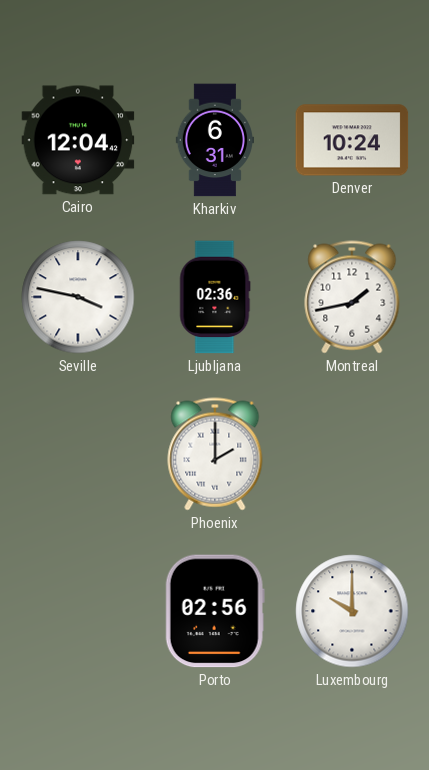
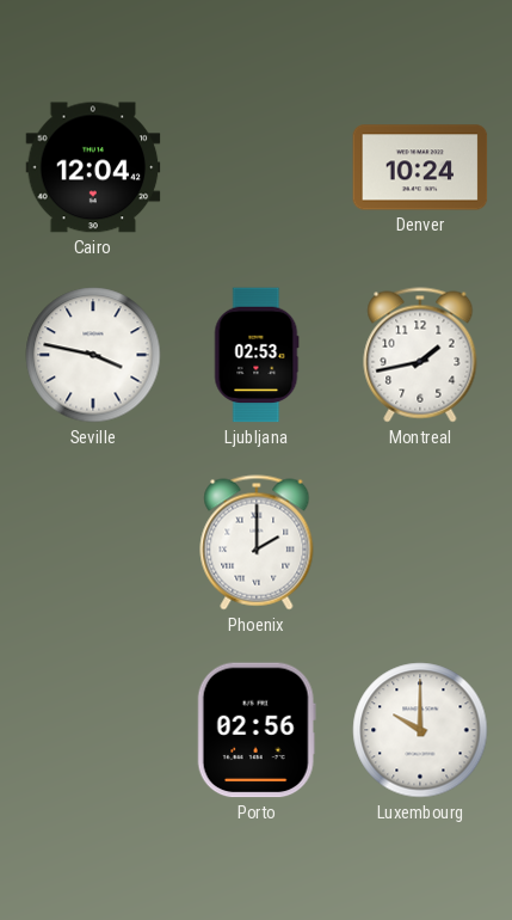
Kharkiv: 6:31 -> none
Ljubljana: 02:36 -> 02:53
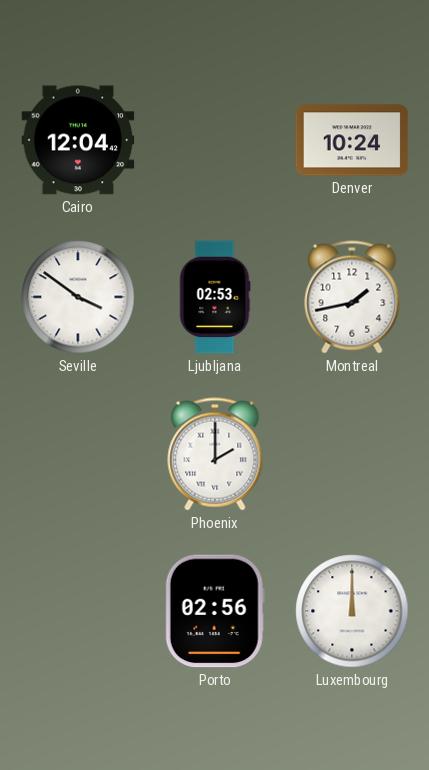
Seville: 3:47 -> 3:51
Luxembourg: 10:00 -> 12:00
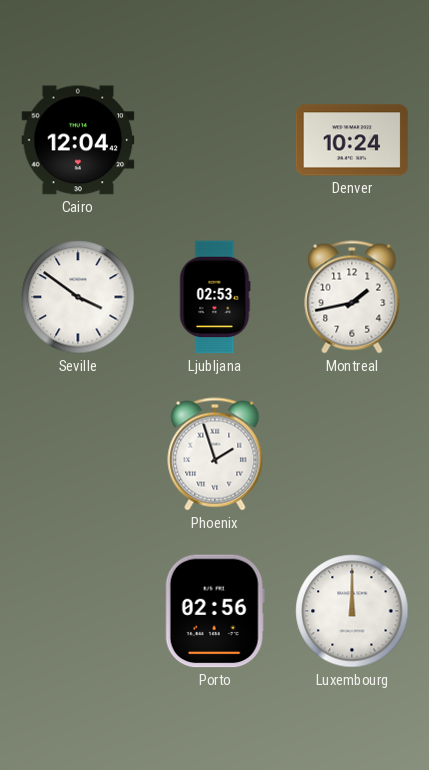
Phoenix: 2:00 -> 1:57
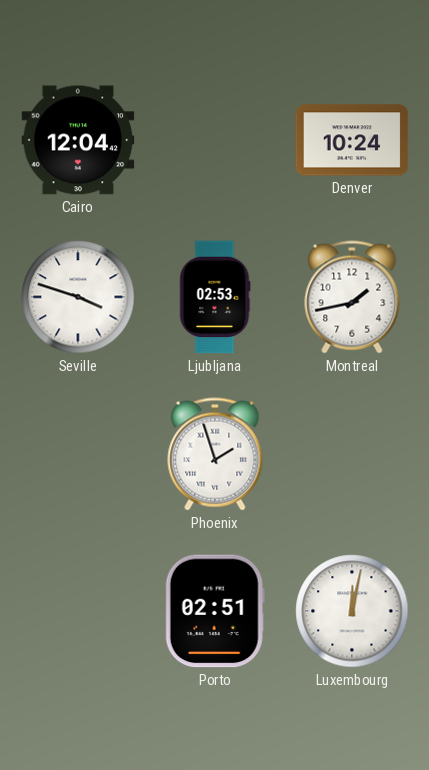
Seville: 3:51 -> 3:48
Porto: 02:56 -> 02:51
Luxembourg: 12:00 -> 12:02
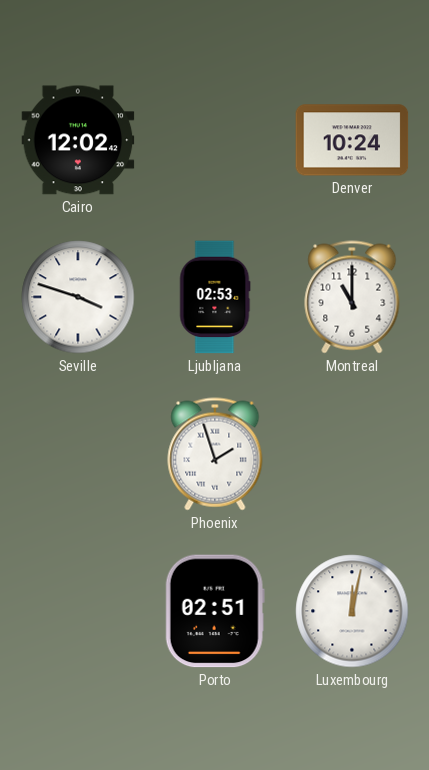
Cairo: 12:04 -> 12:02
Montreal: 1:43 -> 11:00
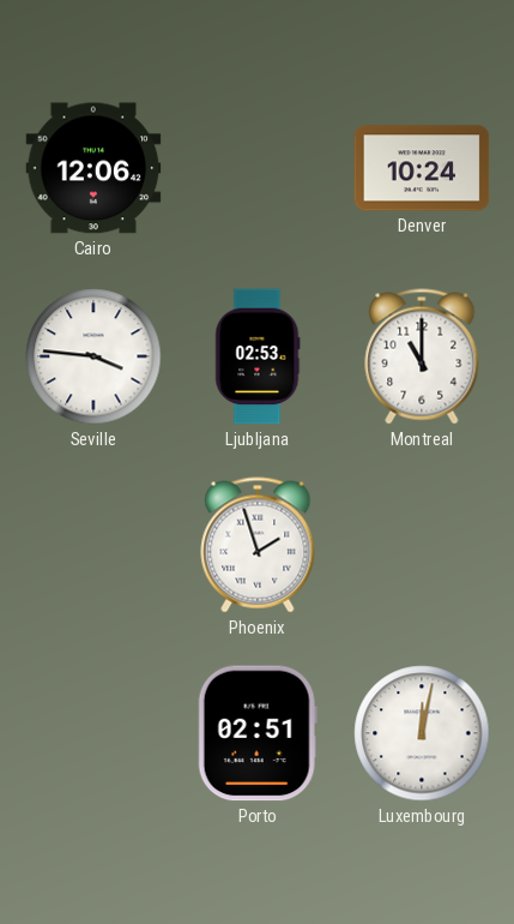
Cairo: 12:02 -> 12:06
Seville: 3:48 -> 3:46
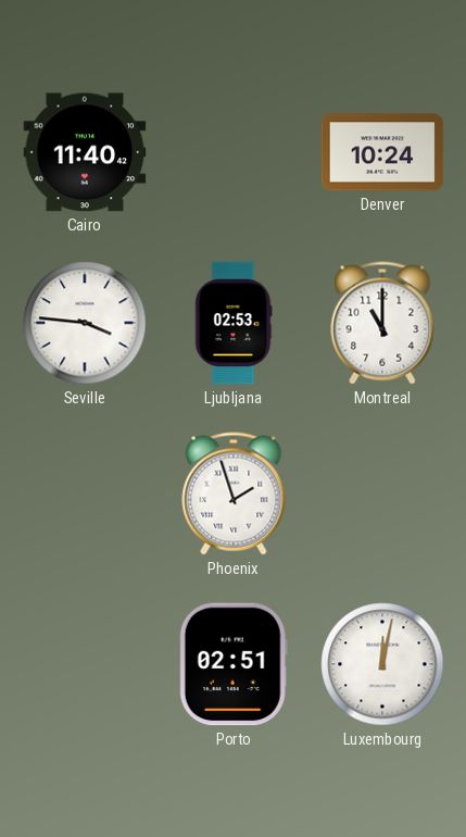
Cairo: 12:06 -> 11:40
